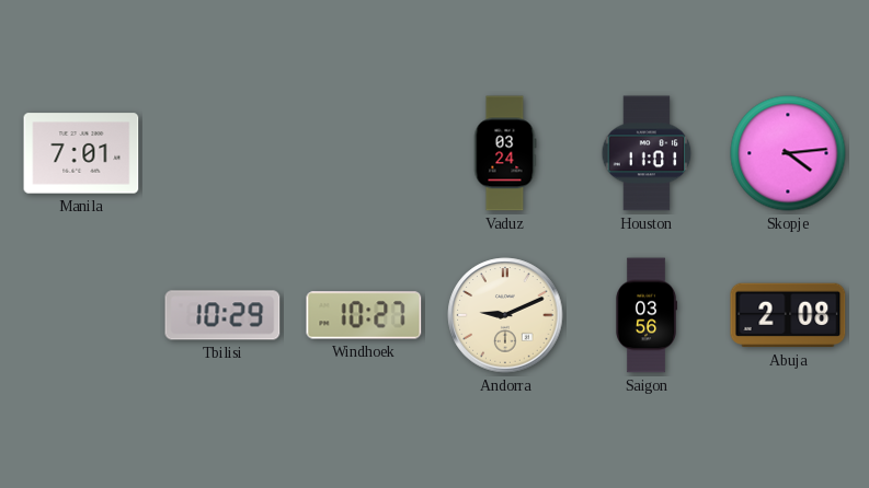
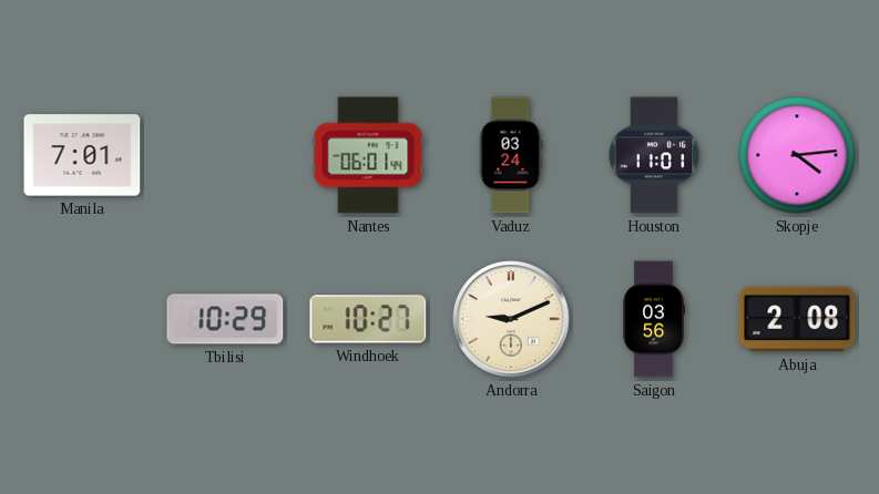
Nantes: none -> 06:01
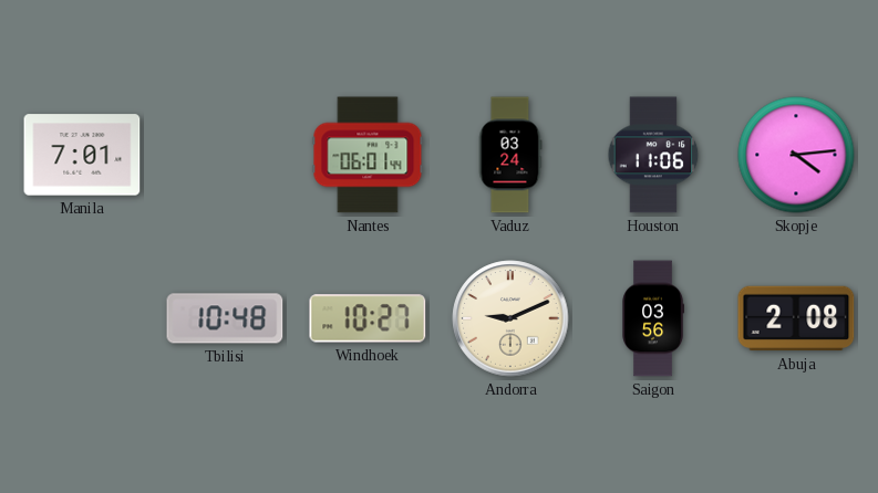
Houston: 11:01 -> 11:06
Tbilisi: 10:29 -> 10:48
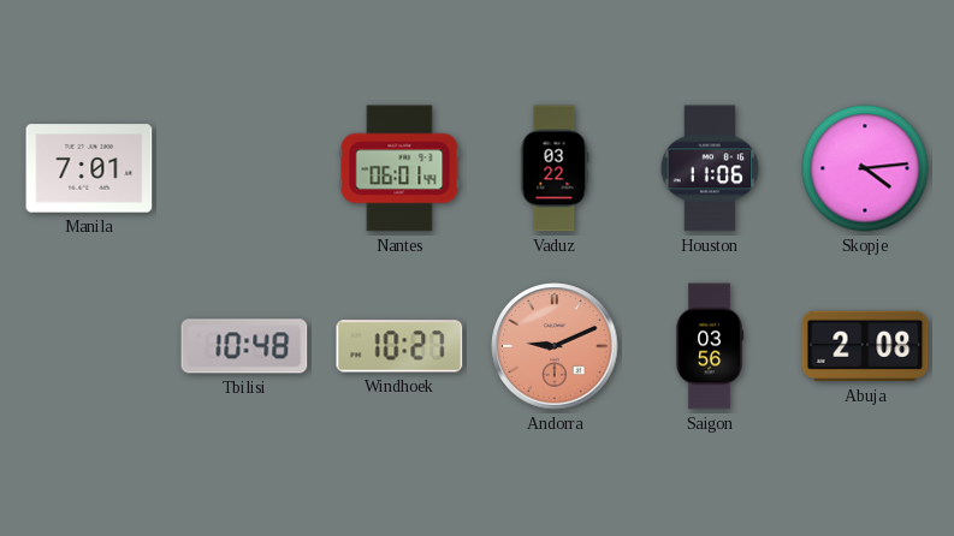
Vaduz: 03:24 -> 03:22
Andorra dial: cream -> salmon
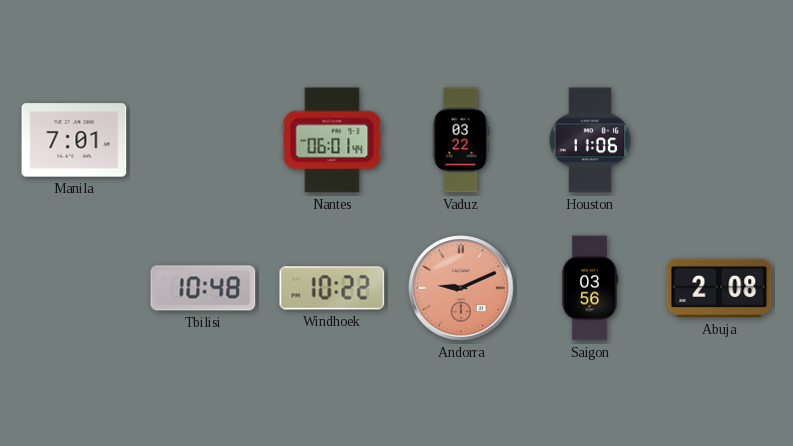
Skopje: 4:14 -> none
Windhoek: 10:27 -> 10:22
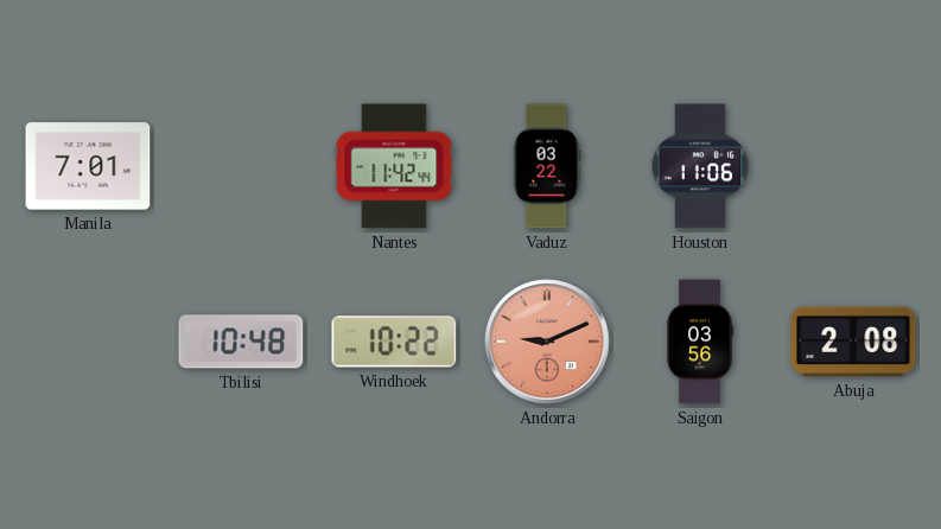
Nantes: 06:01 -> 11:42
